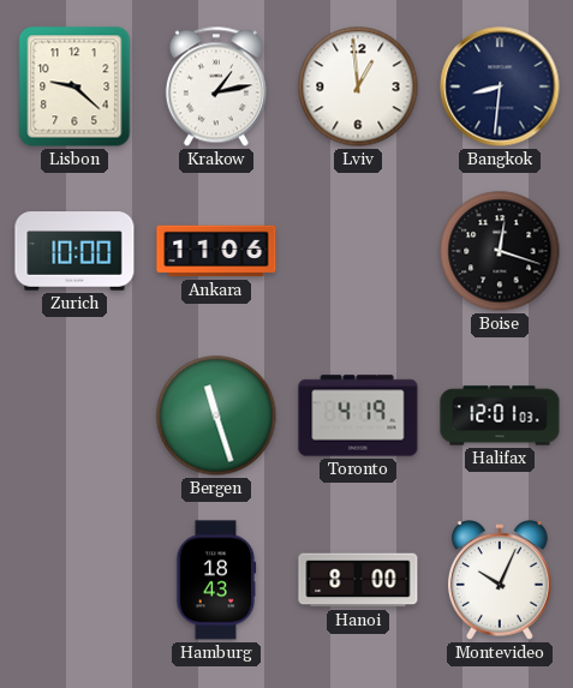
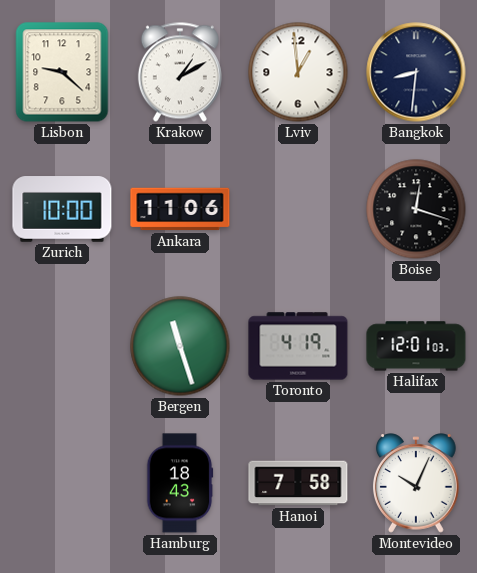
Krakow: 1:13 -> 1:10
Hanoi: 8:00 -> 7:58
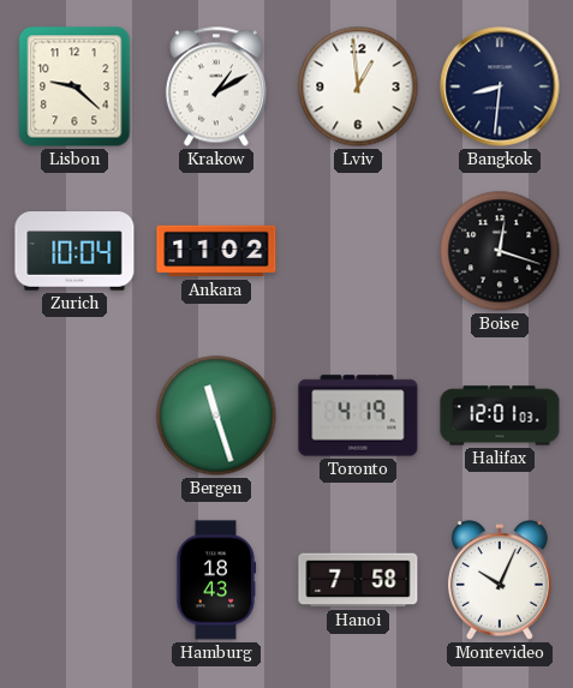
Zurich: 10:00 -> 10:04
Ankara: 11:06 -> 11:02
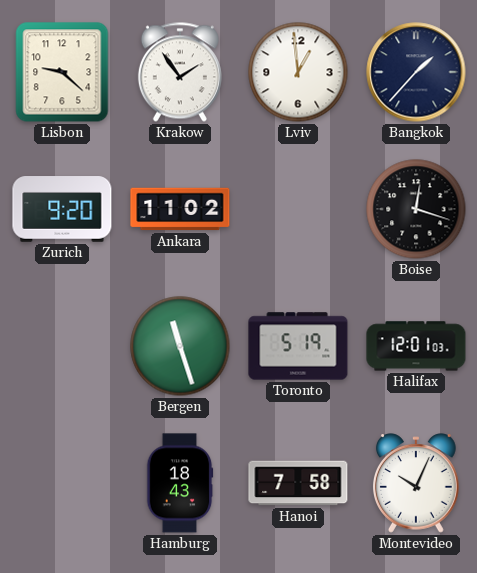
Krakow: 1:10 -> 1:54
Bangkok: 8:31 -> 1:37
Zurich: 10:04 -> 9:20
Toronto: 4:19 -> 5:19
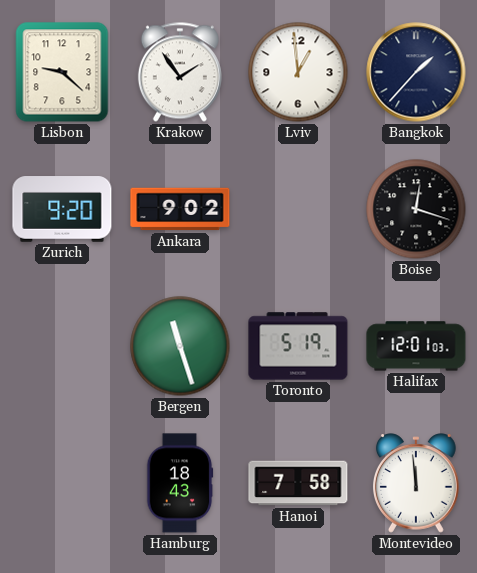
Ankara: 11:02 -> 9:02
Montevideo: 10:04 -> 11:59
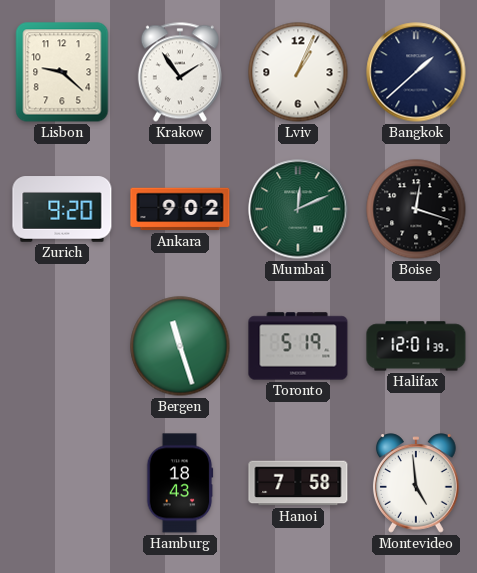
Lviv: 12:59 -> 1:04
Bangkok: 1:37 -> 1:38
Mumbai: none -> 12:11
Halifax: 12:01:03 -> 12:01:39
Montevideo: 11:59 -> 4:59
